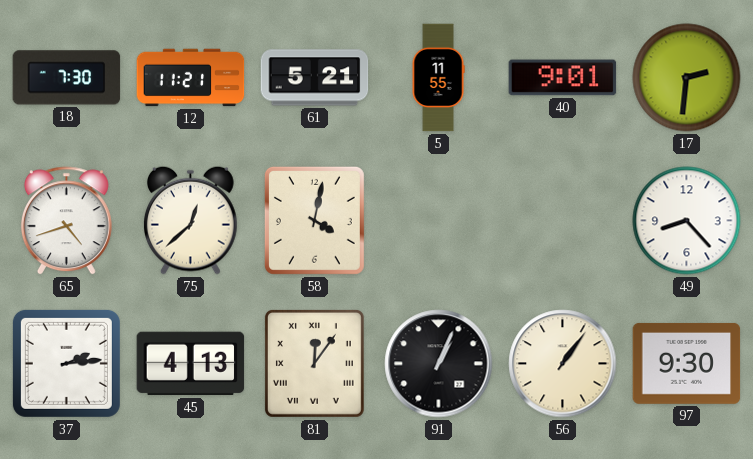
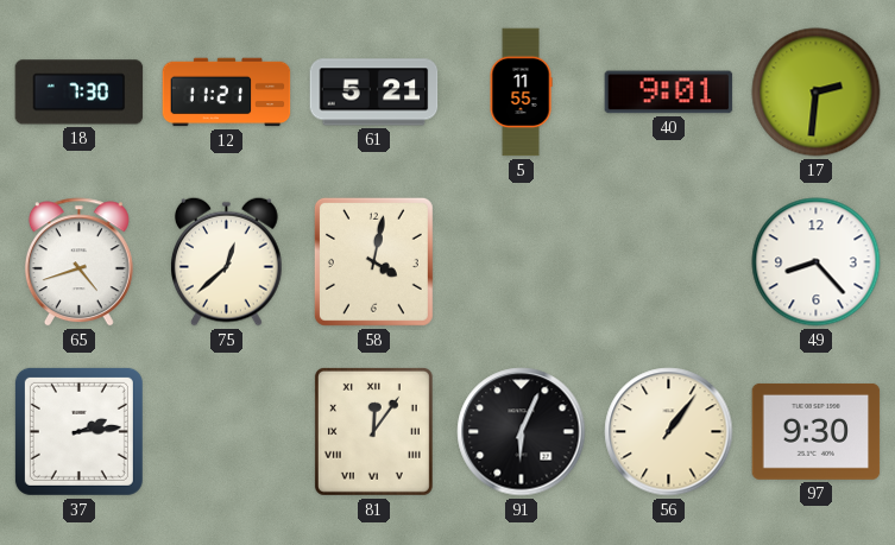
45: 4:13 -> none
91: 1:04 -> 6:04
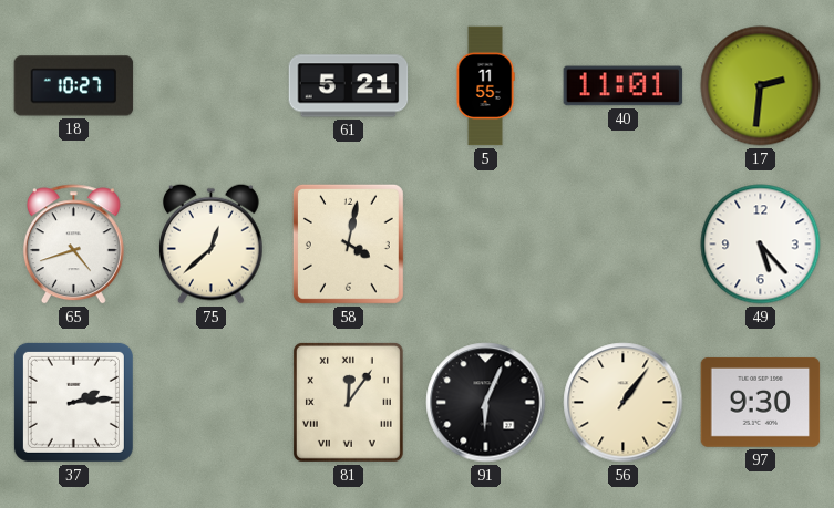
18: 7:30 -> 10:27
12: 11:21 -> none
40: 9:01 -> 11:01
49: 8:23 -> 5:23
